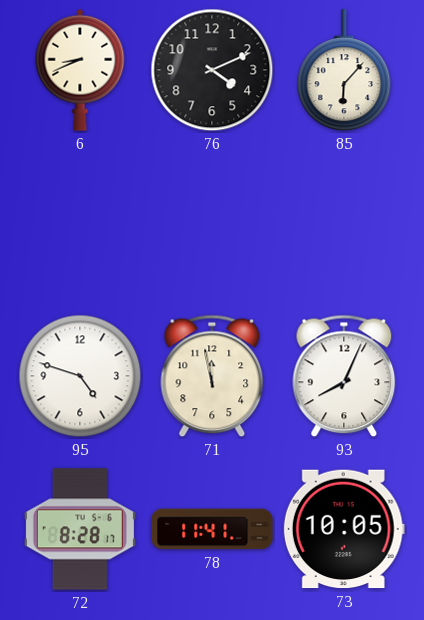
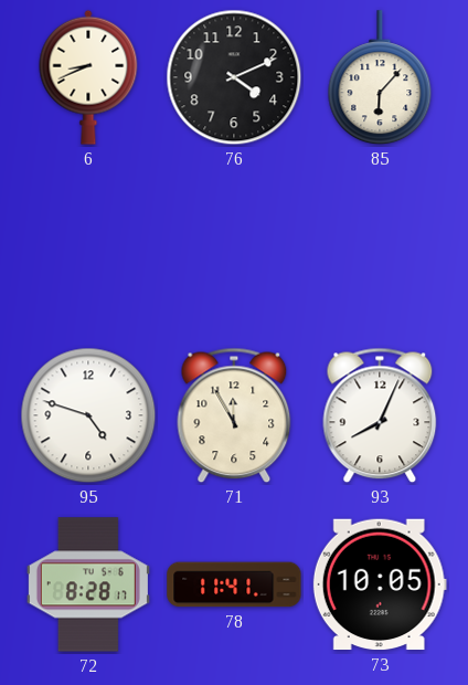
71: 11:58 -> 11:55
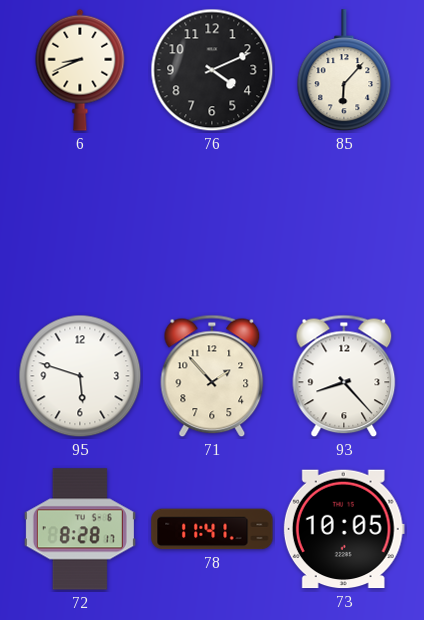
95: 4:48 -> 5:48
71: 11:55 -> 1:53
93: 8:04 -> 8:23
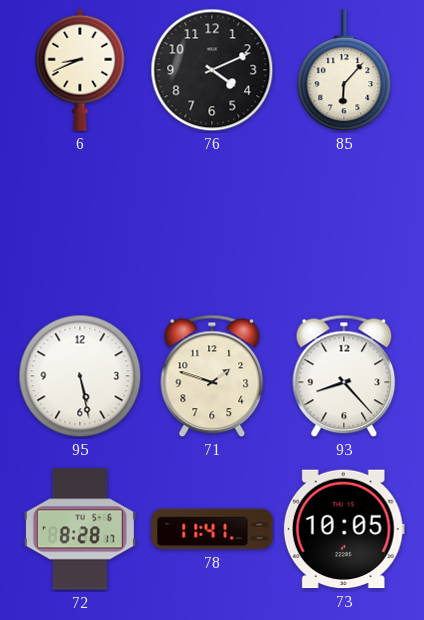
95: 5:48 -> 5:28
71: 1:53 -> 1:48
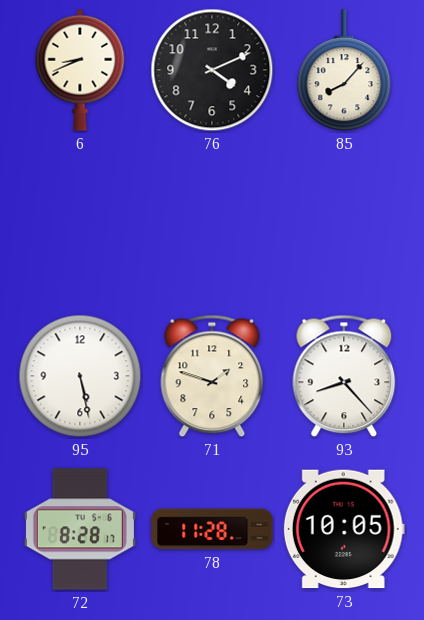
85: 6:07 -> 8:07
78: 11:41 -> 11:28
